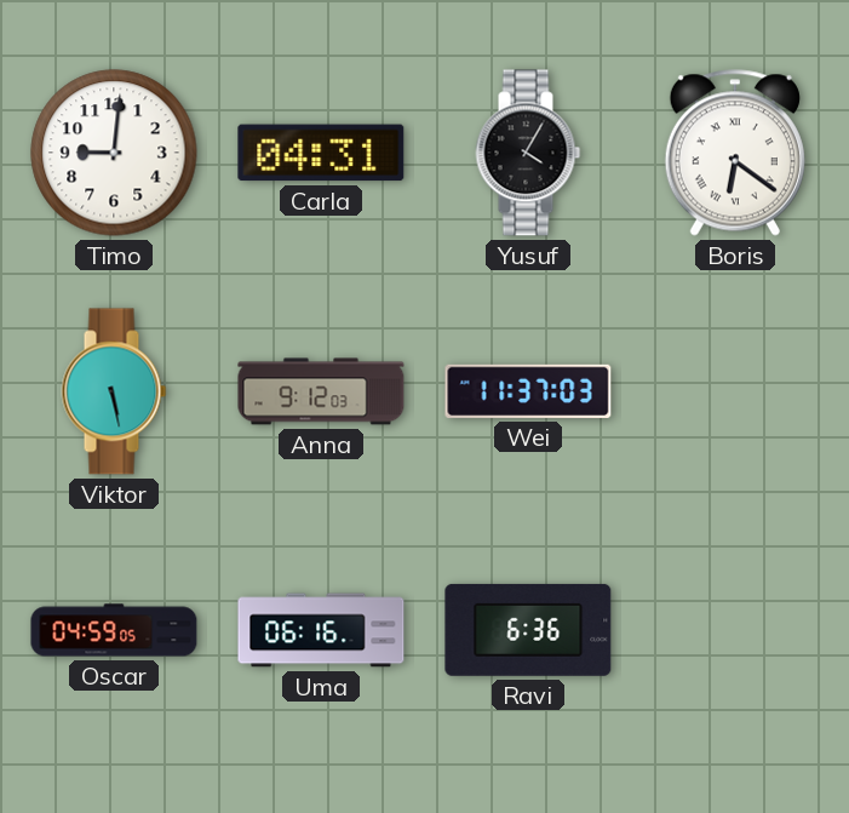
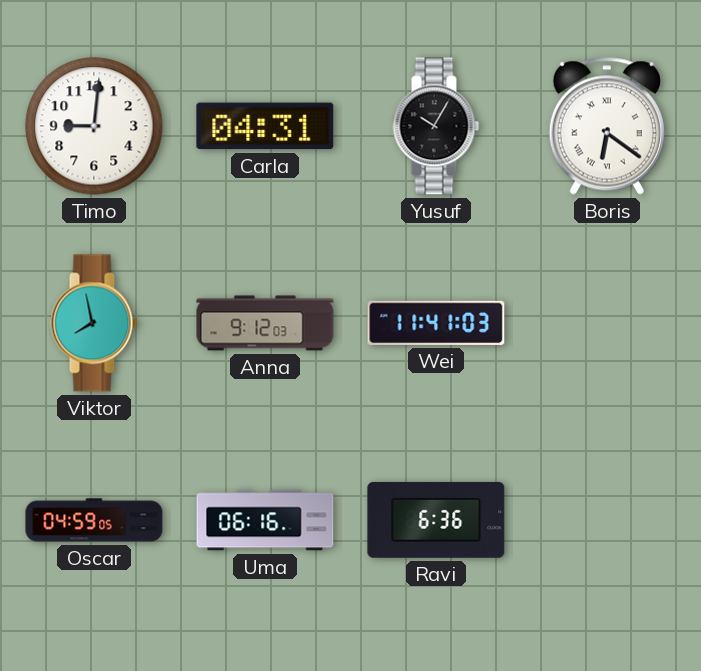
Yusuf: 4:05 -> 10:05
Viktor: 5:28 -> 7:58
Wei: 11:37 -> 11:41
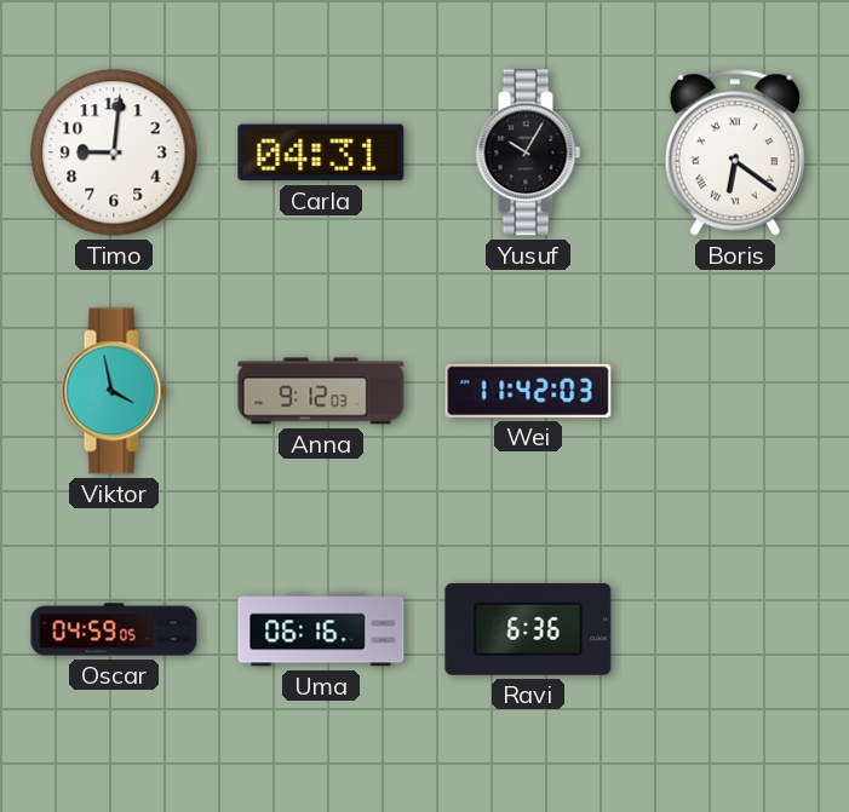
Viktor: 7:58 -> 3:58
Wei: 11:41 -> 11:42
